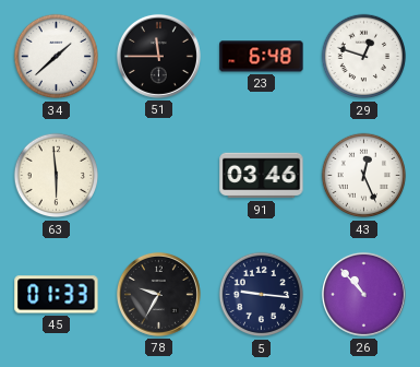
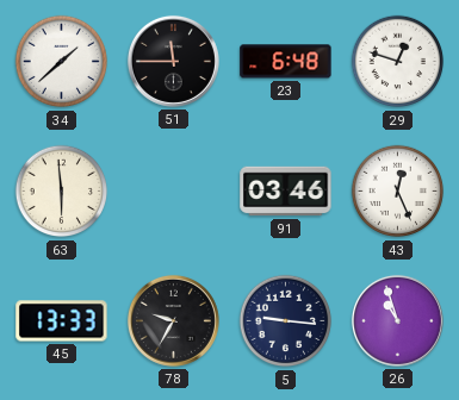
45: 01:33 -> 13:33
26: 10:53 -> 10:57
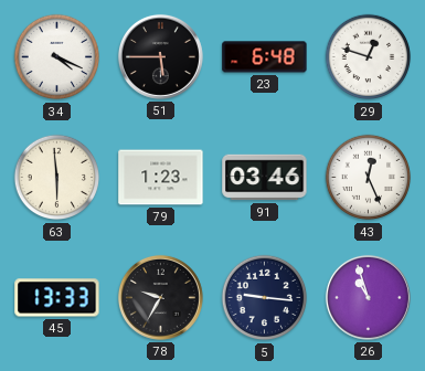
34: 1:38 -> 4:19
51: 11:45 -> 5:45
79: none -> 1:23
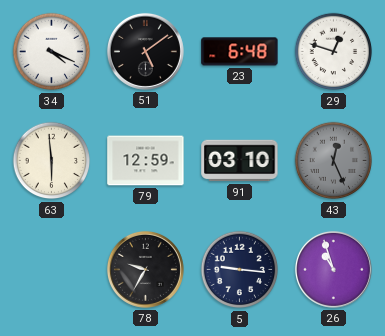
51: 5:45 -> 5:09
79: 1:23 -> 12:59
91: 03:46 -> 03:10
43 dial: white -> grey
45: 13:33 -> none
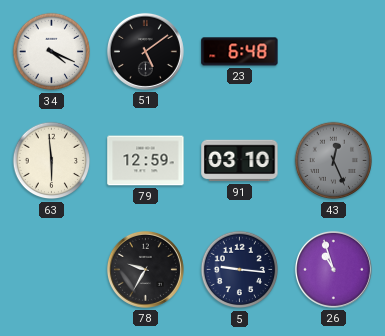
29: 12:48 -> none
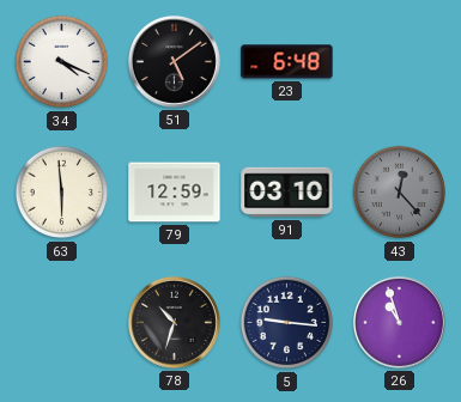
43: 12:26 -> 12:23
78: 9:35 -> 10:33
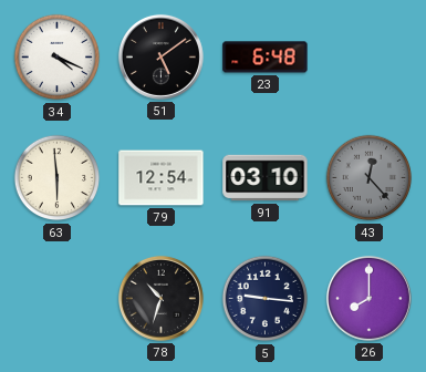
79: 12:59 -> 12:54
26: 10:57 -> 8:00
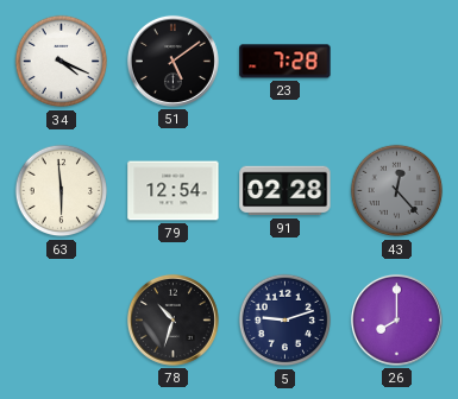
23: 6:48 -> 7:28
91: 03:10 -> 02:28
5: 9:16 -> 9:12
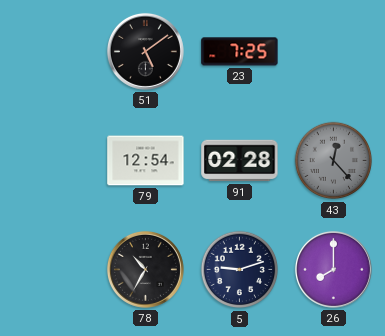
34: 4:19 -> none
23: 7:28 -> 7:25
63: 5:59 -> none
78: 10:33 -> 10:35
